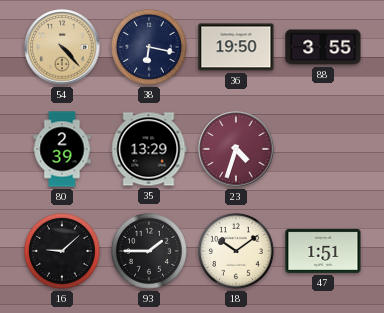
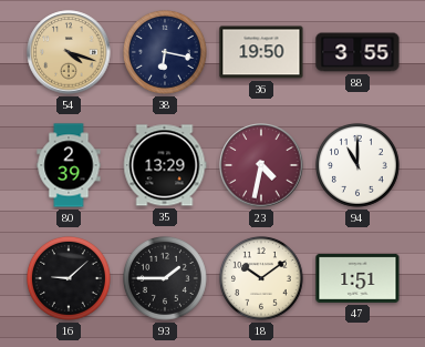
54: 4:23 -> 4:18
23: 4:33 -> 4:32
94: none -> 11:00
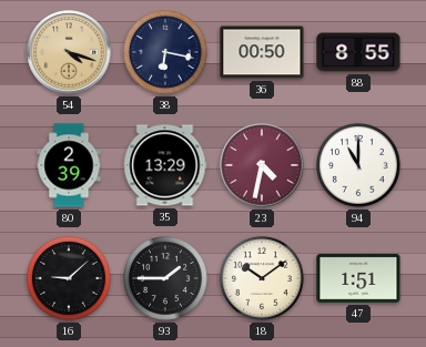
36: 19:50 -> 00:50
88: 3:55 -> 8:55
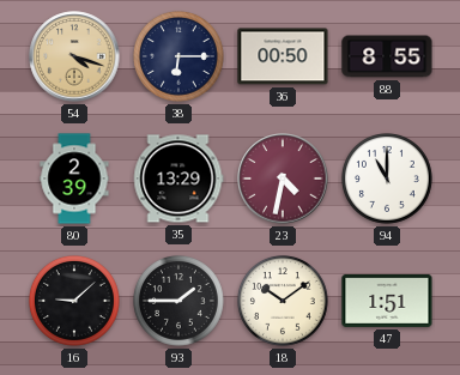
38: 6:17 -> 6:15
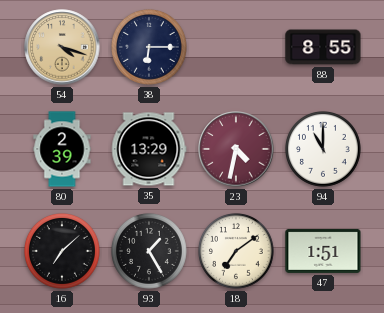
36: 00:50 -> none
16: 9:08 -> 7:08
93: 1:45 -> 1:25
18: 10:09 -> 7:09
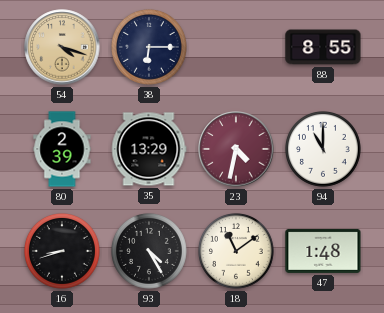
16: 7:08 -> 8:42
93: 1:25 -> 4:25
18: 7:09 -> 11:09
47: 1:51 -> 1:48
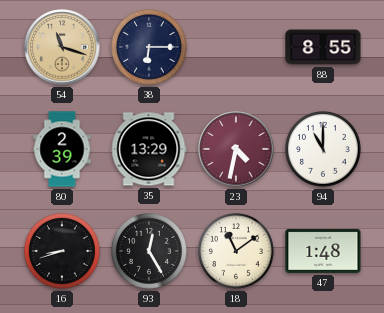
54: 4:18 -> 11:18
93: 4:25 -> 12:25
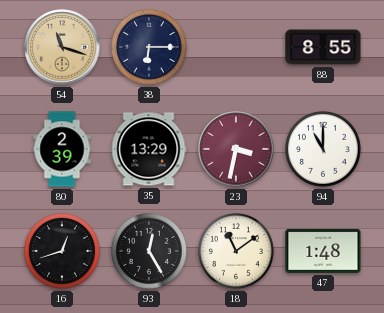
23: 4:32 -> 3:32
16: 8:42 -> 12:42
